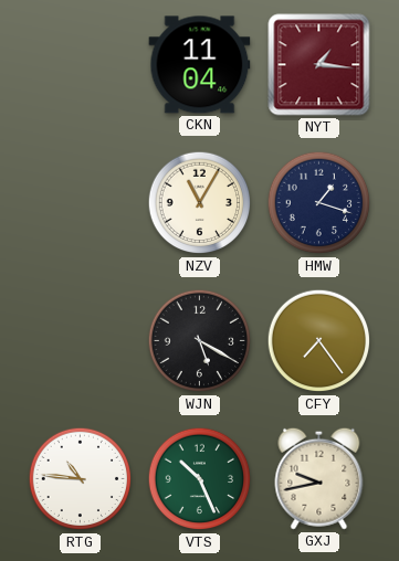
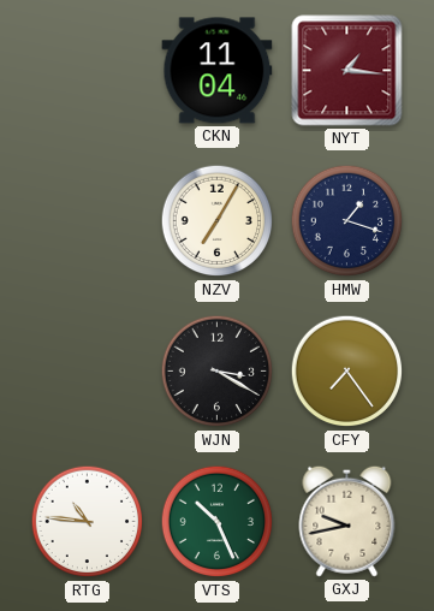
NZV: 11:05 -> 7:05
WJN: 5:20 -> 3:20
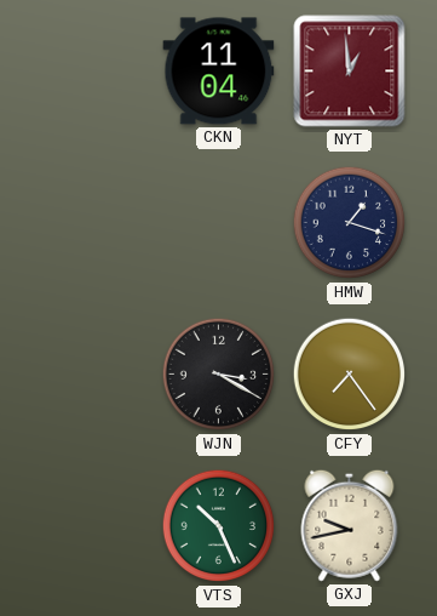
NYT: 1:16 -> 12:59
NZV: 7:05 -> none
RTG: 10:46 -> none
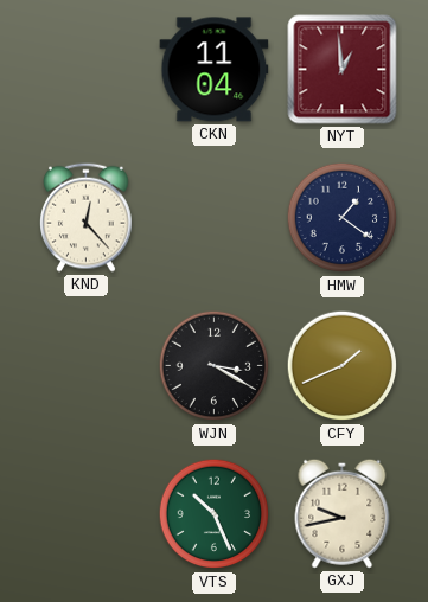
KND: none -> 12:23
HMW: 1:18 -> 1:21
CFY: 7:24 -> 1:41
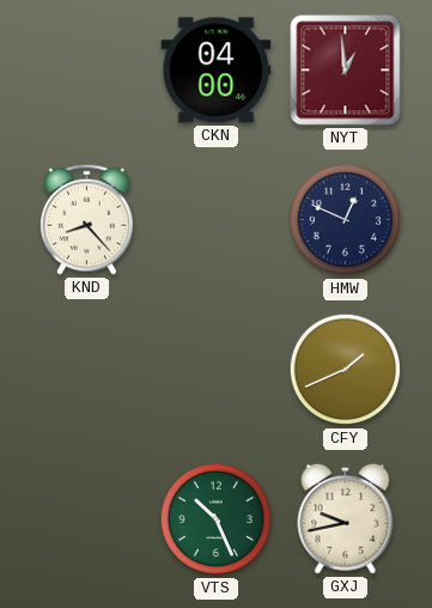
CKN: 11:04 -> 04:00
KND: 12:23 -> 8:23
HMW: 1:21 -> 12:49
WJN: 3:20 -> none
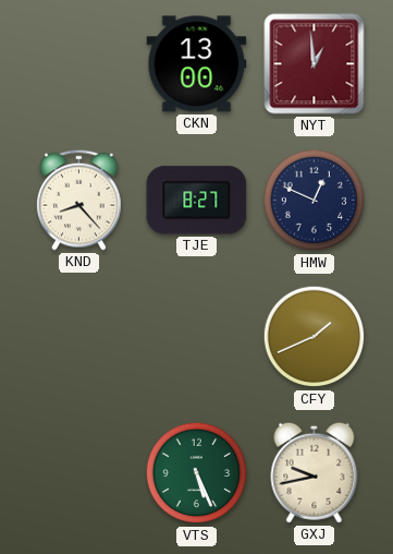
CKN: 04:00 -> 13:00
TJE: none -> 8:27
VTS: 10:26 -> 5:26
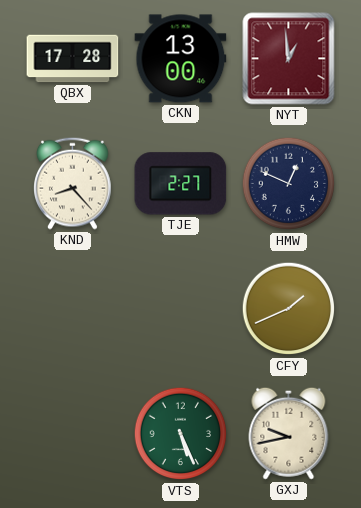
QBX: none -> 17:28
TJE: 8:27 -> 2:27
